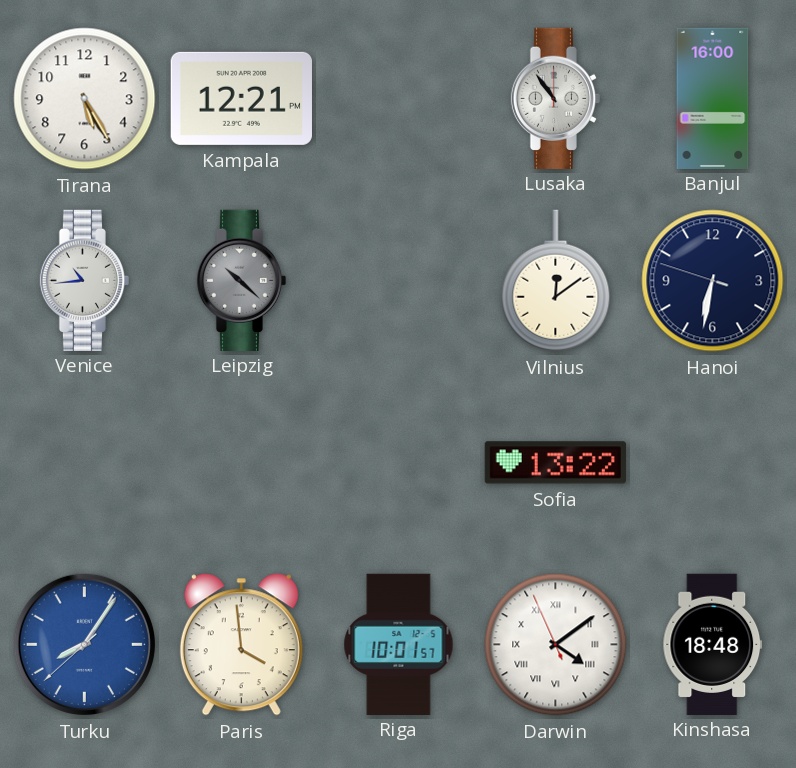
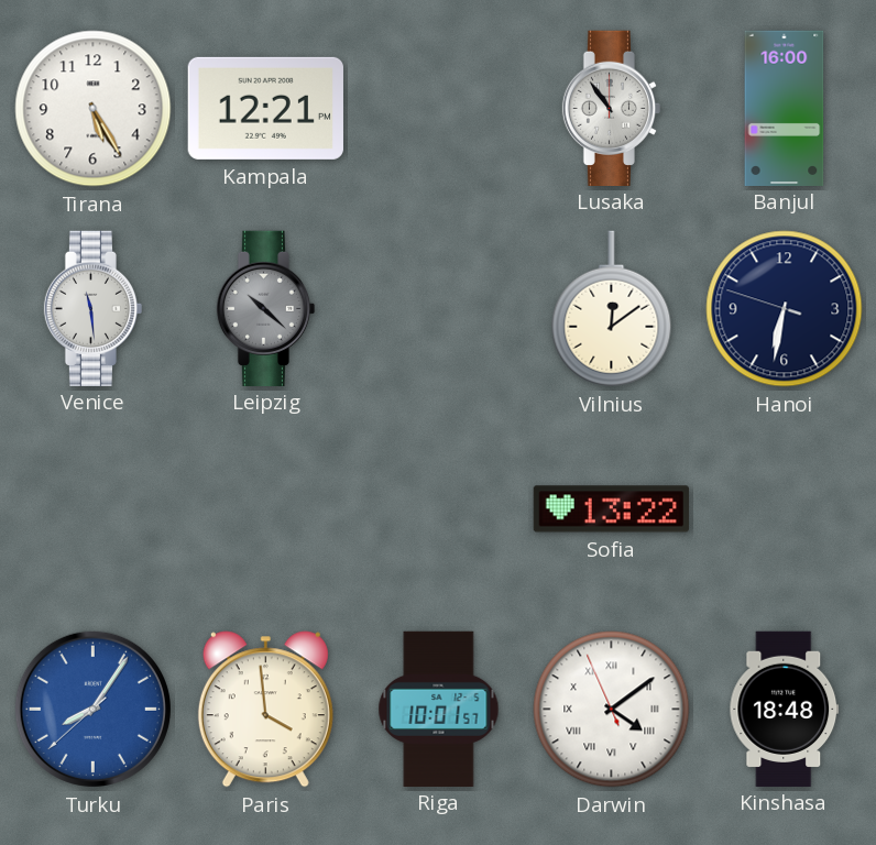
Venice: 10:44 -> 11:29
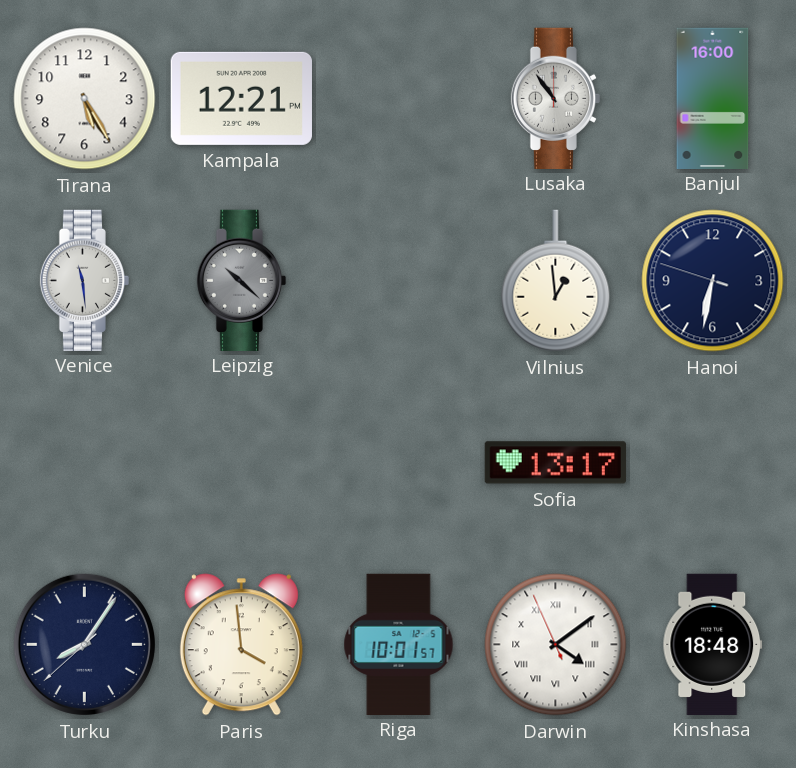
Vilnius: 12:09 -> 12:59
Sofia: 13:22 -> 13:17
Turku dial: blue -> navy
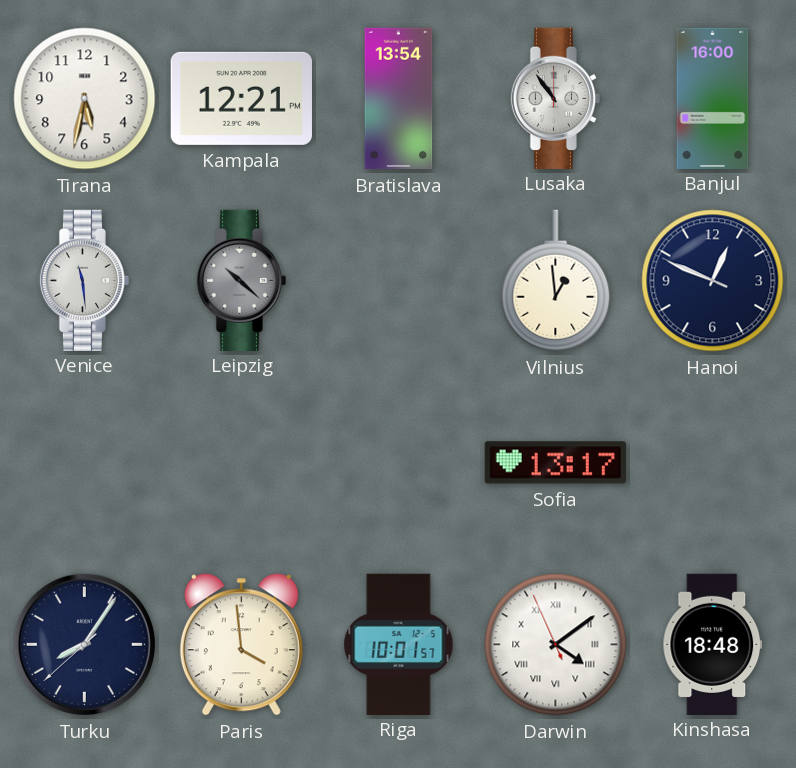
Tirana: 5:25 -> 5:32
Bratislava: none -> 13:54
Hanoi: 6:31 -> 12:48
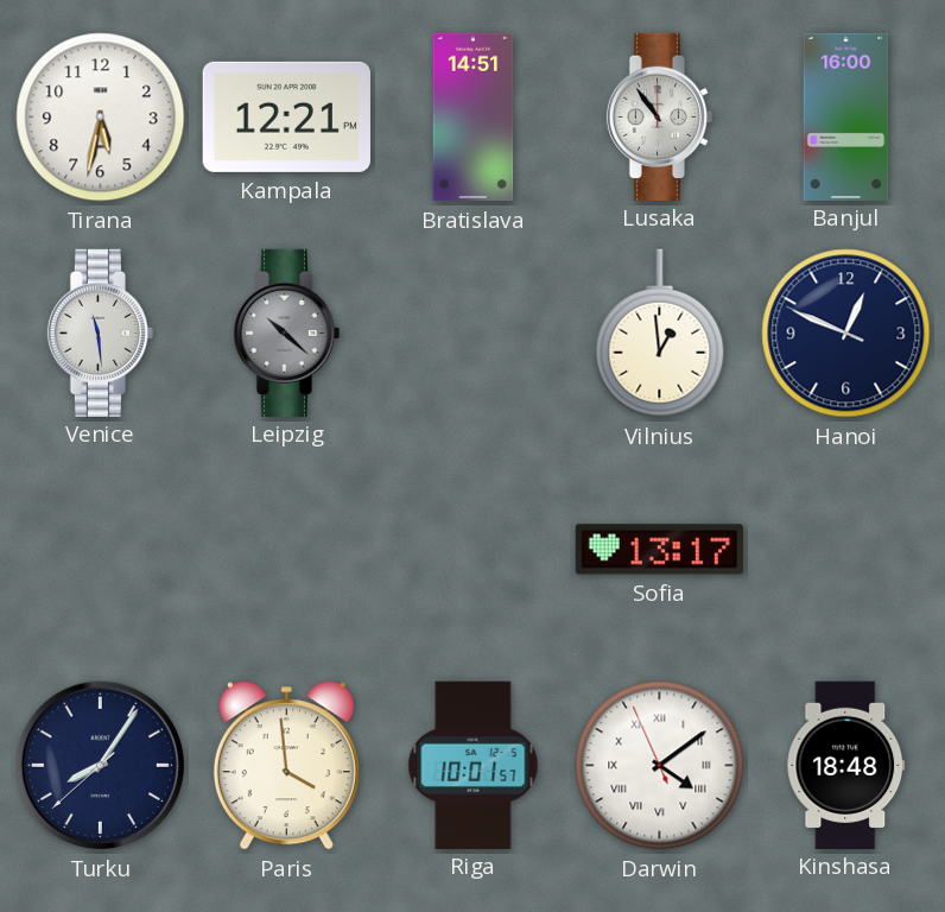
Bratislava: 13:54 -> 14:51
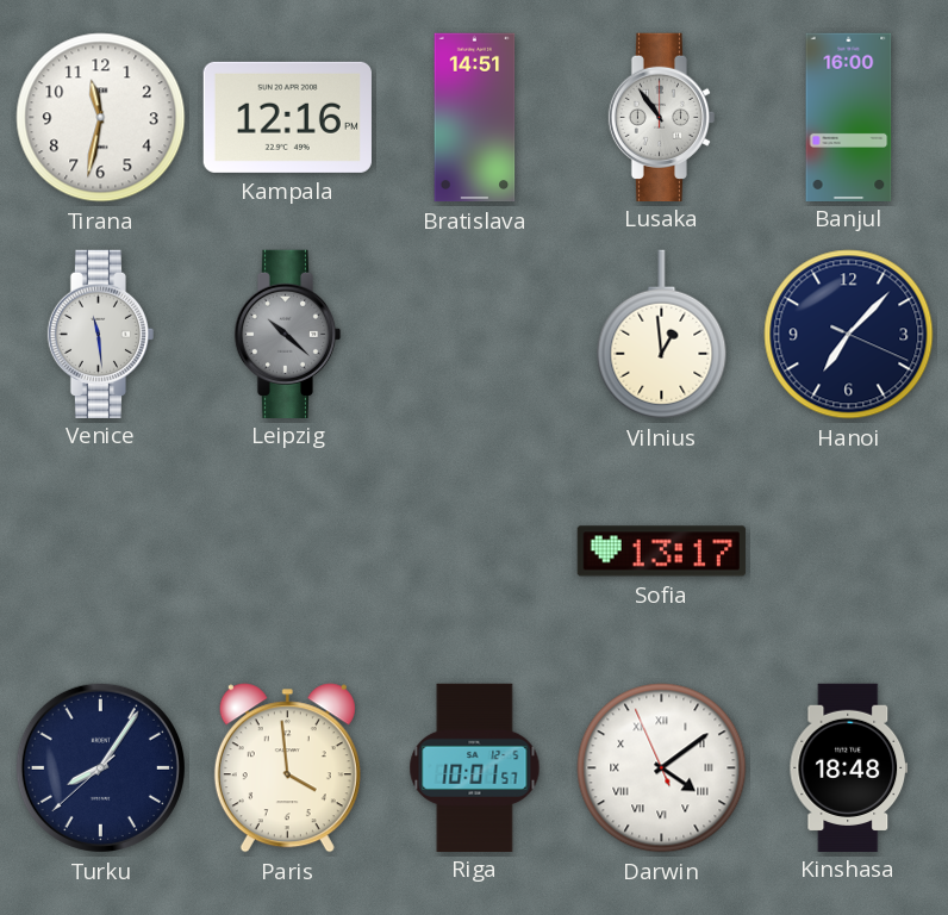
Tirana: 5:32 -> 11:32
Kampala: 12:21 -> 12:16
Hanoi: 12:48 -> 7:07
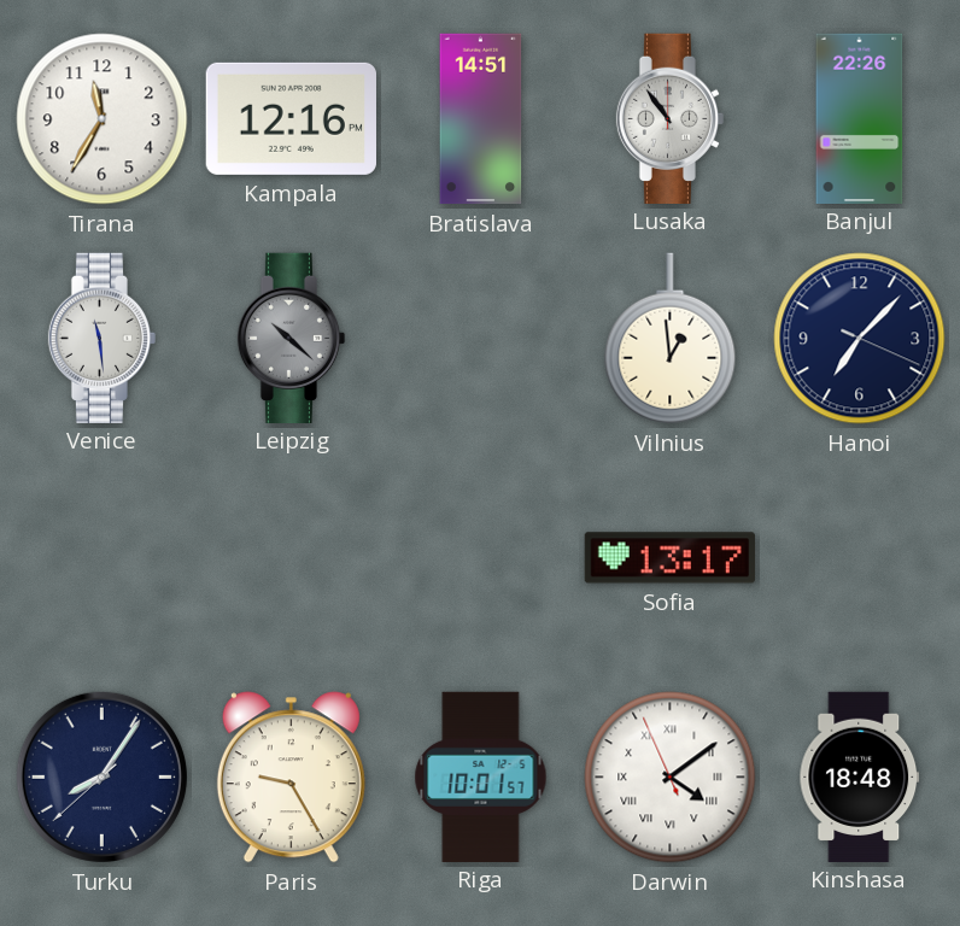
Tirana: 11:32 -> 11:35
Banjul: 16:00 -> 22:26
Paris: 3:59 -> 9:25
